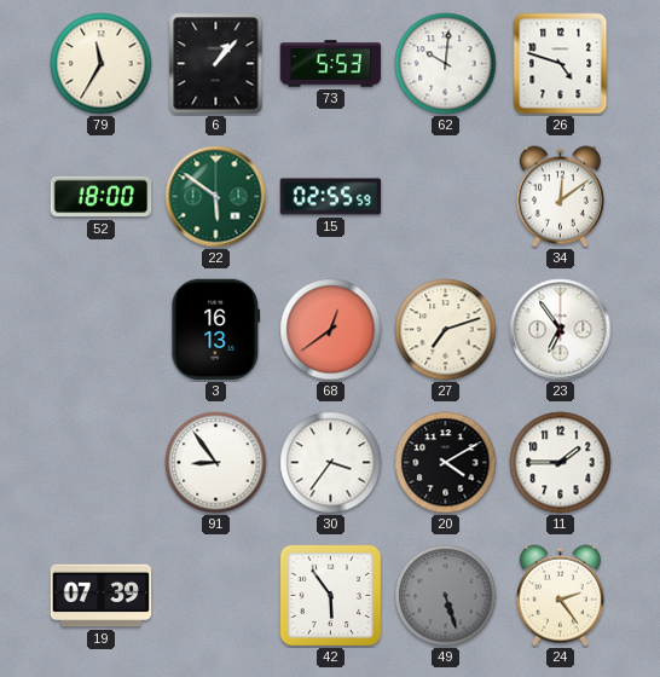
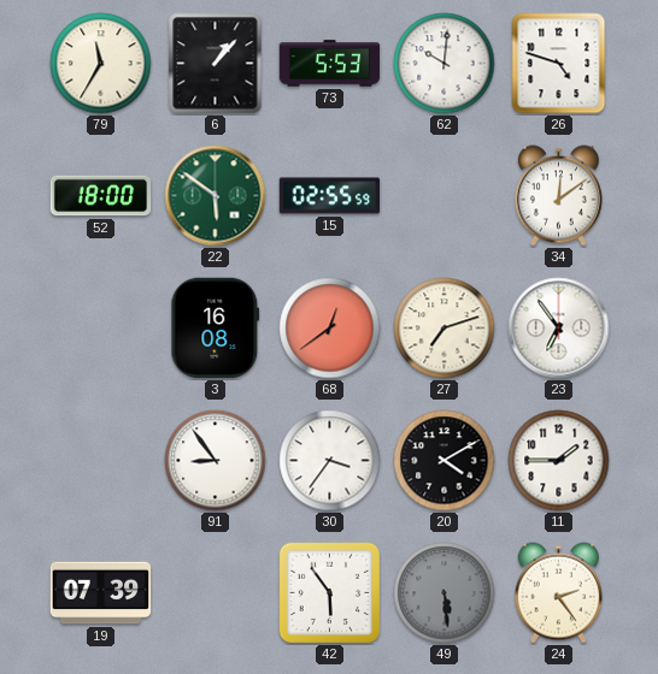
3: 16:13 -> 16:08
49: 5:27 -> 5:29
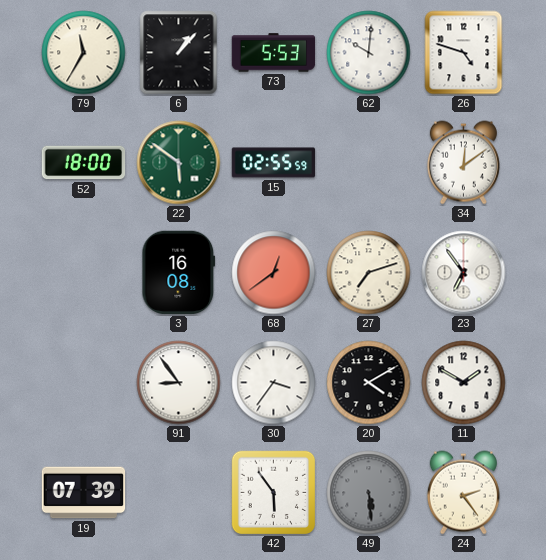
11: 1:45 -> 1:50
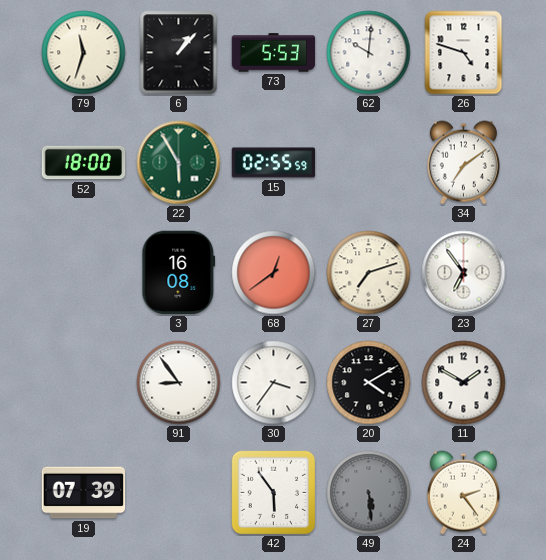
79: 11:35 -> 11:33
22: 5:51 -> 5:55
34: 12:09 -> 7:09
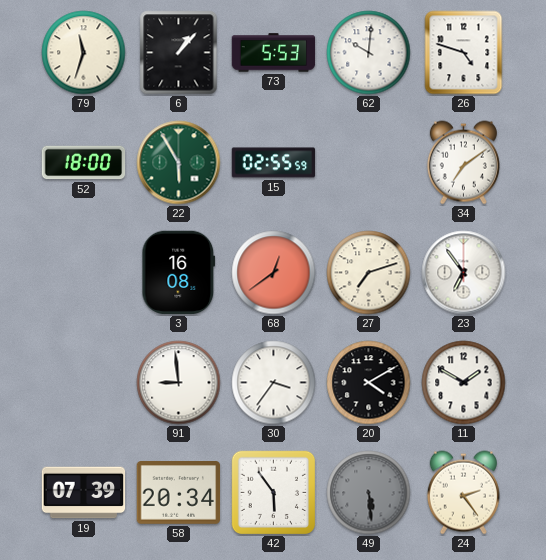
91: 8:54 -> 8:59
58: none -> 20:34
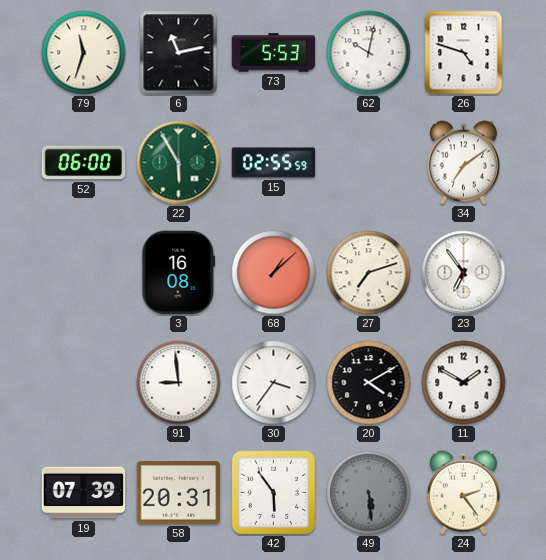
6: 1:07 -> 11:13
62: 10:01 -> 10:02
52: 18:00 -> 06:00
68: 12:39 -> 1:08
58: 20:34 -> 20:31
